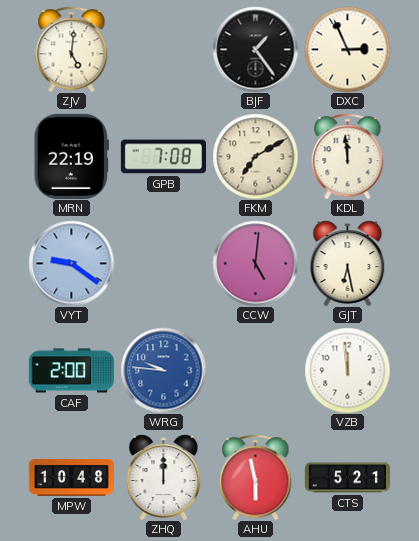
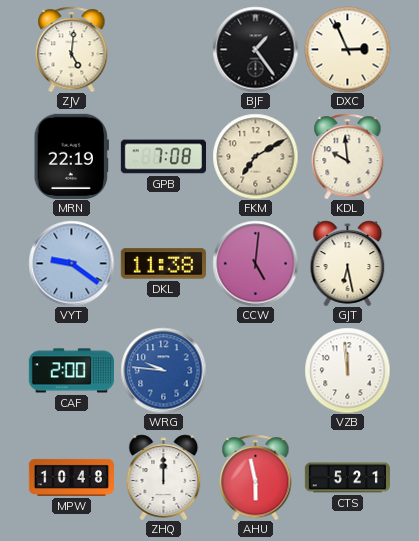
KDL: 11:59 -> 9:59
DKL: none -> 11:38
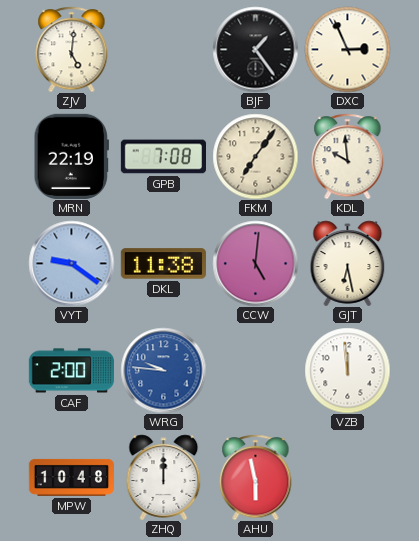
FKM: 7:10 -> 7:06
CTS: 5:21 -> none
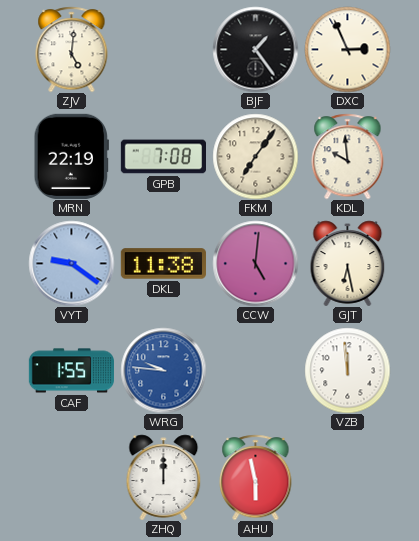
CAF: 2:00 -> 1:55
MPW: 10:48 -> none
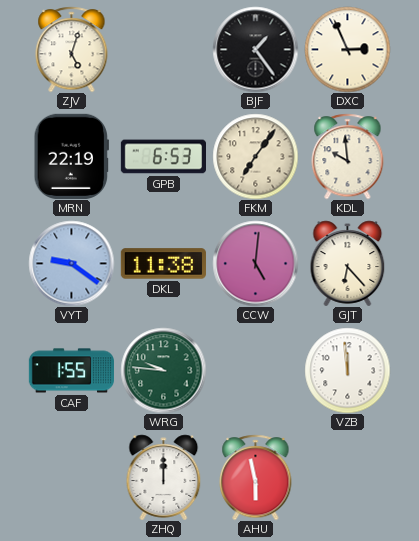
ZJV: 5:01 -> 5:03
GPB: 7:08 -> 6:53
GJT: 6:28 -> 6:23
WRG dial: blue -> green
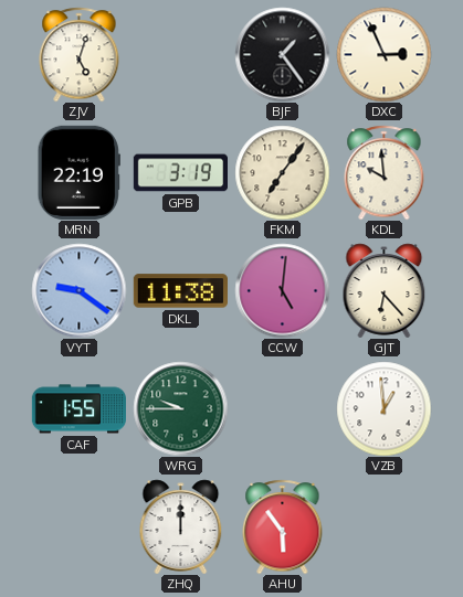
GPB: 6:53 -> 3:19
WRG: 9:46 -> 9:45
VZB: 11:59 -> 12:59
AHU: 5:58 -> 5:54
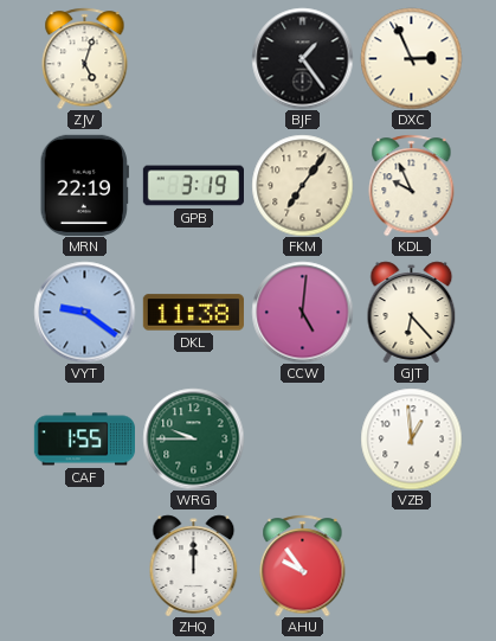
KDL: 9:59 -> 9:56
AHU: 5:54 -> 9:54
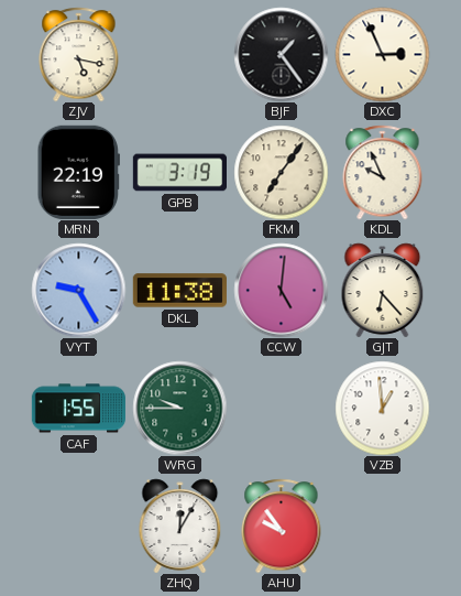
ZJV: 5:03 -> 5:17
VYT: 9:21 -> 9:25
ZHQ: 12:00 -> 12:05
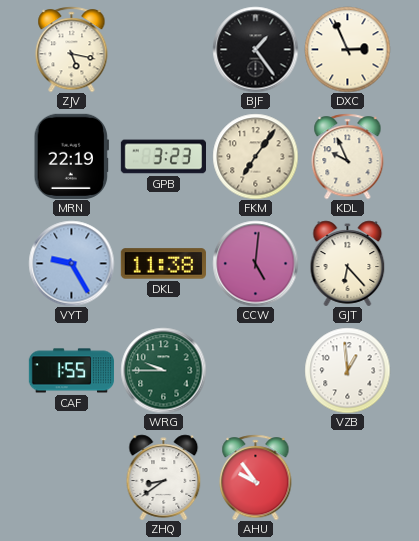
GPB: 3:19 -> 3:23
ZHQ: 12:05 -> 8:39
